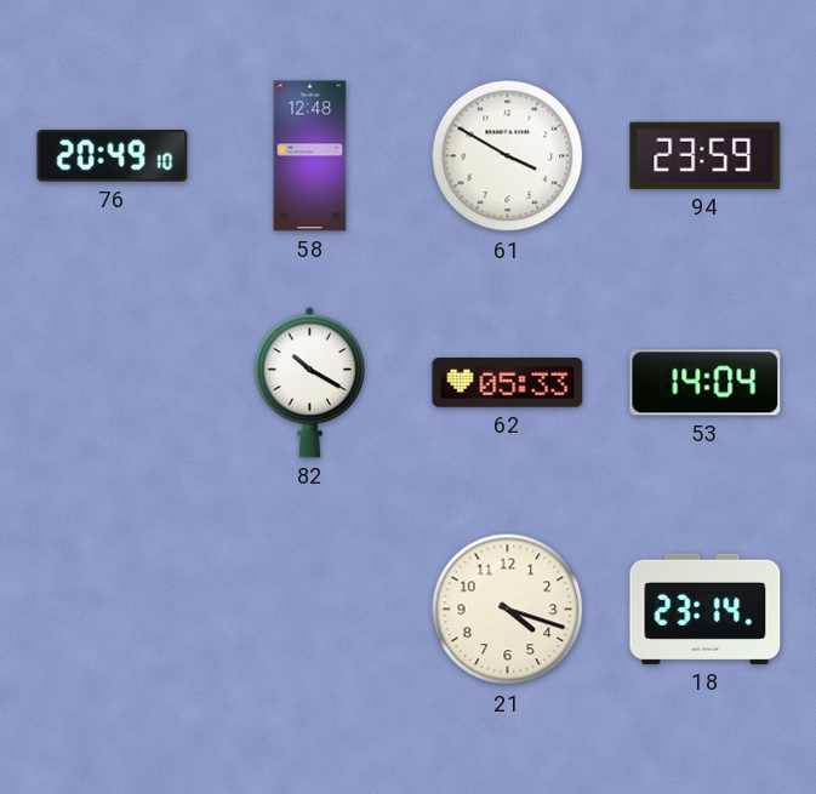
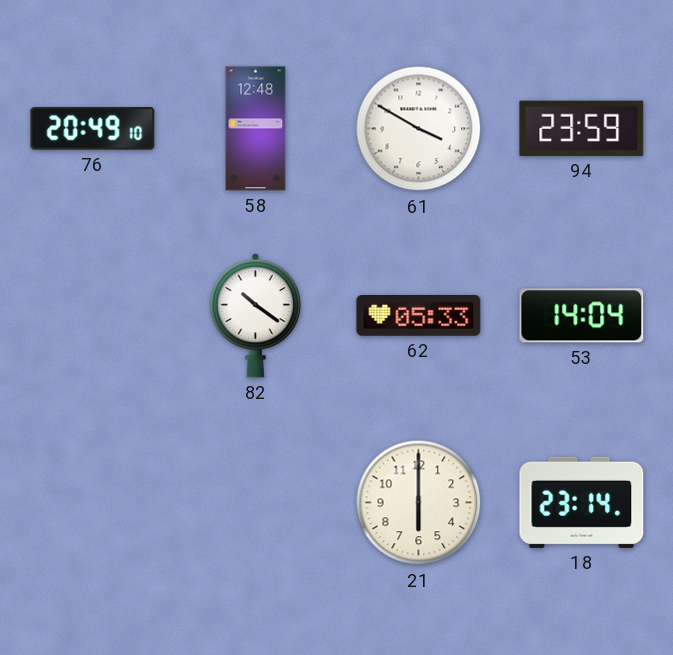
82: 10:20 -> 10:21
21: 4:18 -> 6:00
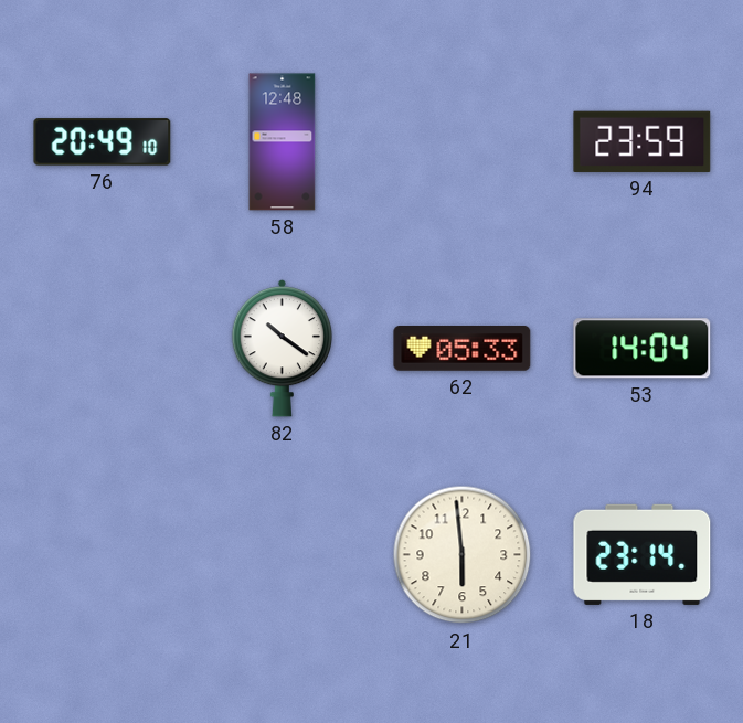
61: 3:50 -> none
21: 6:00 -> 5:59
